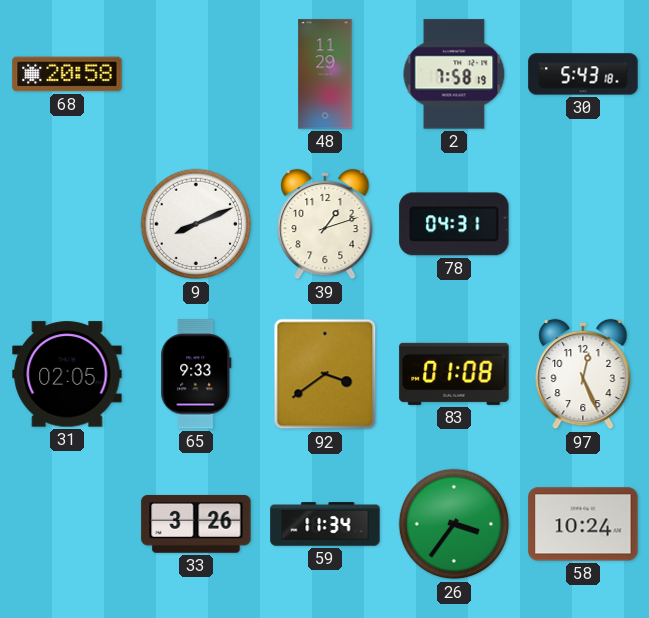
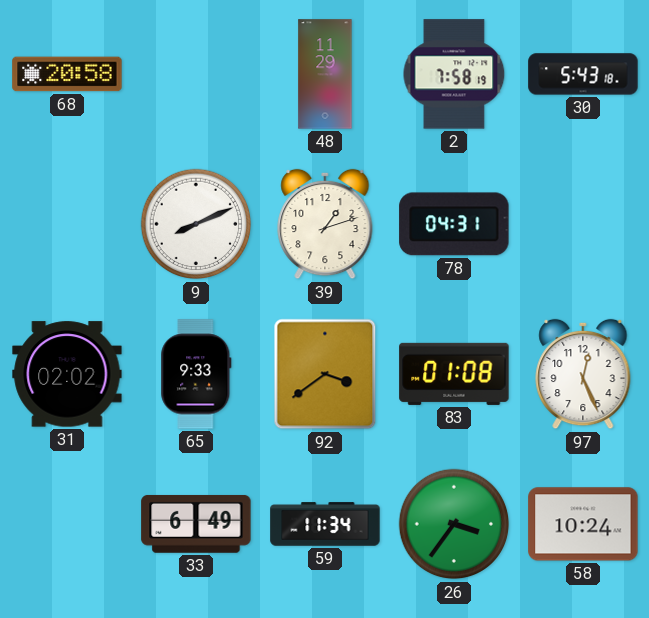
31: 02:05 -> 02:02
33: 3:26 -> 6:49
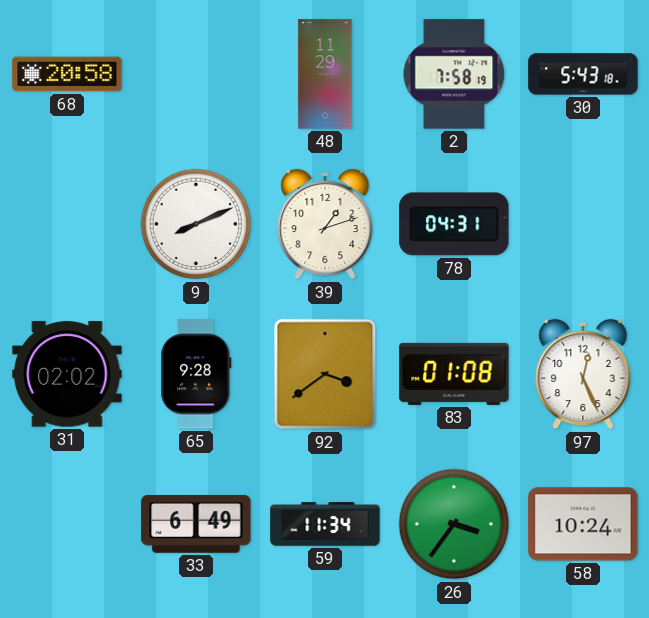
65: 9:33 -> 9:28
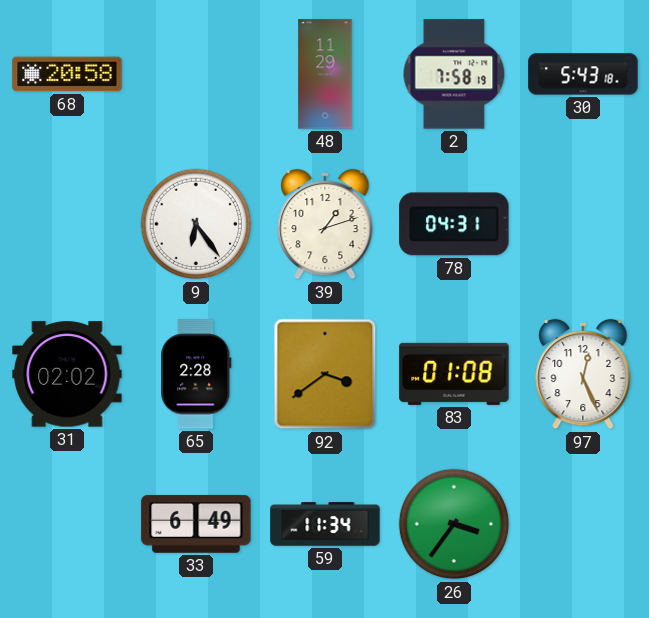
9: 8:11 -> 6:24
65: 9:28 -> 2:28
58: 10:24 -> none
